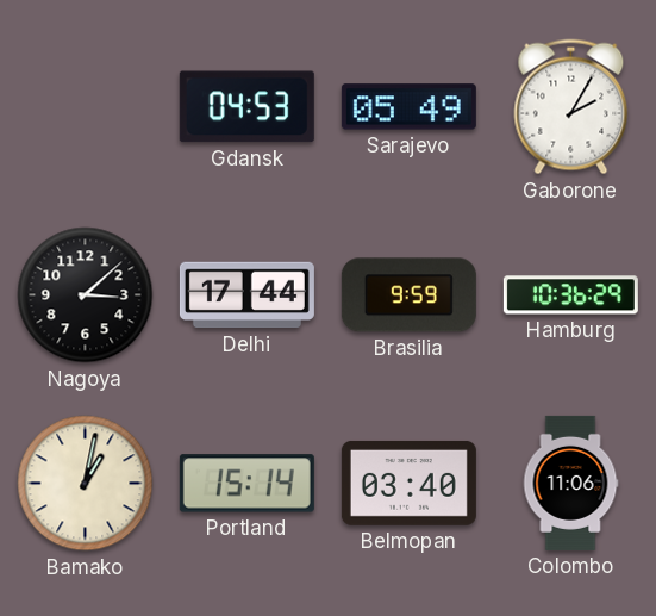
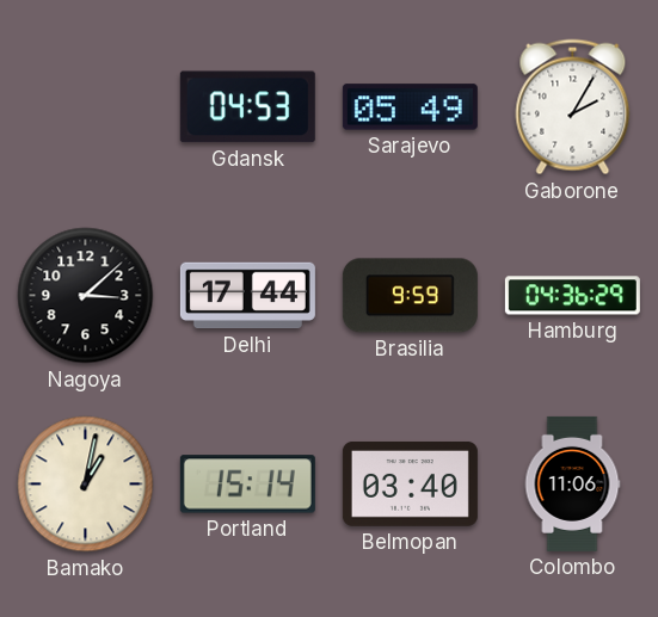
Hamburg: 10:36 -> 04:36
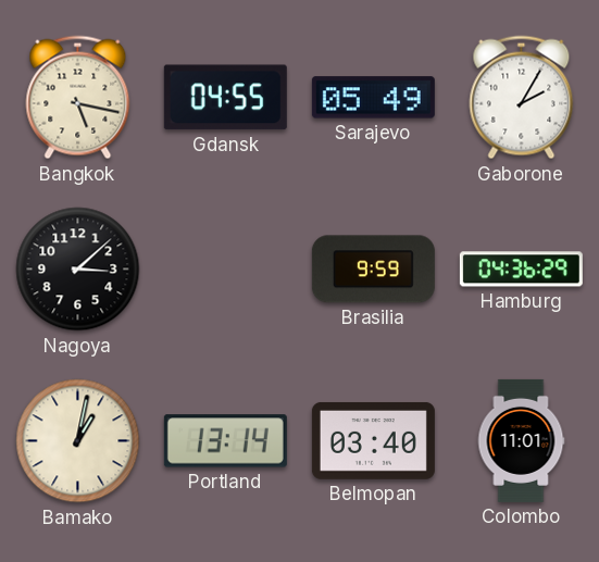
Bangkok: none -> 5:17
Gdansk: 04:53 -> 04:55
Delhi: 17:44 -> none
Portland: 15:14 -> 13:14
Colombo: 11:06 -> 11:01
